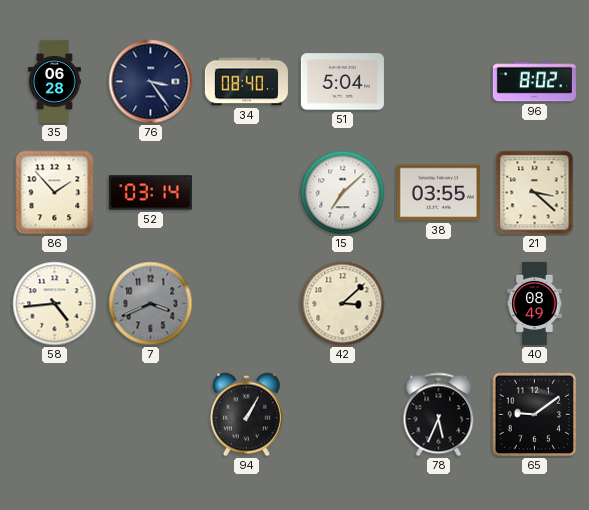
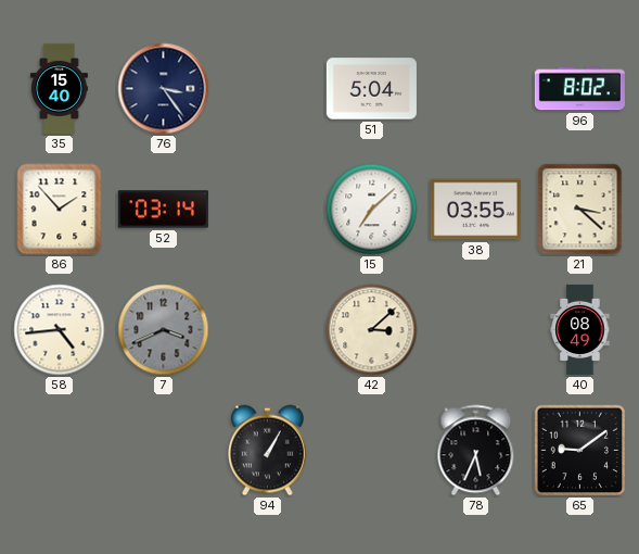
35: 06:28 -> 15:40
34: 08:40 -> none
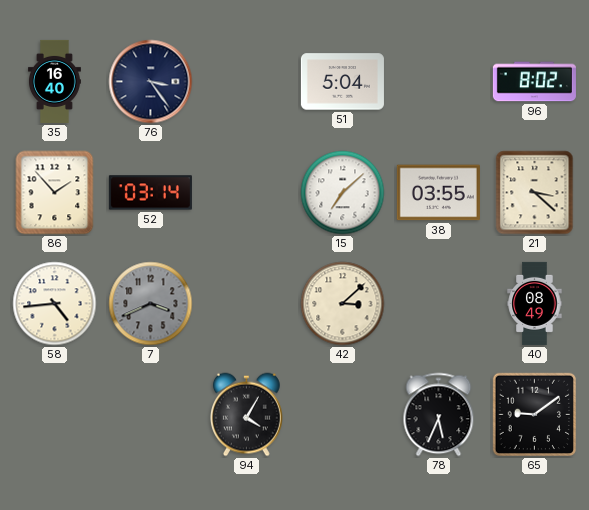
35: 15:40 -> 16:40
94: 1:05 -> 4:05
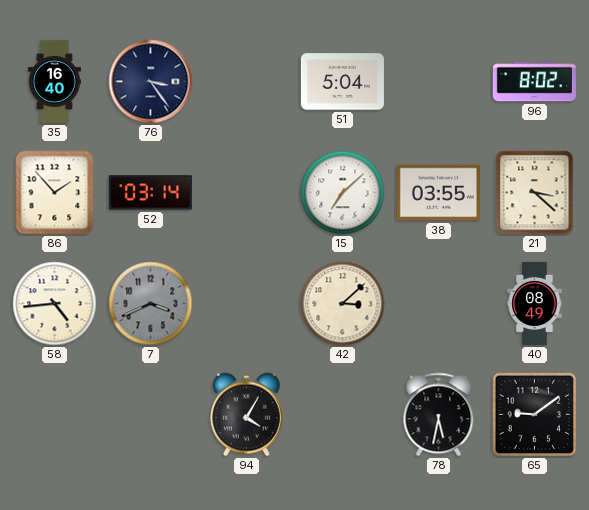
78: 5:34 -> 5:32
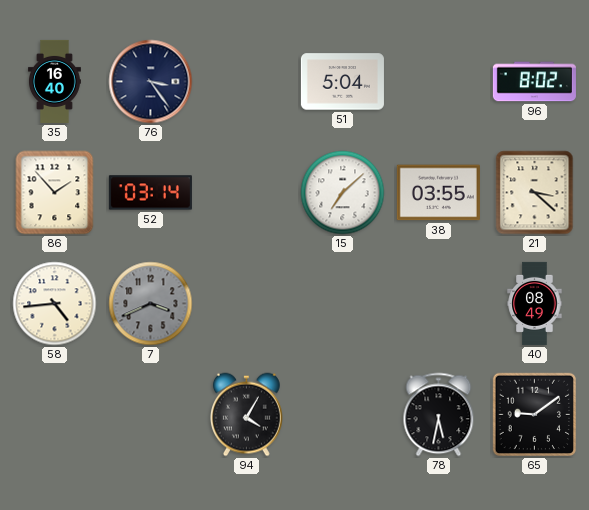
42: 3:08 -> none
